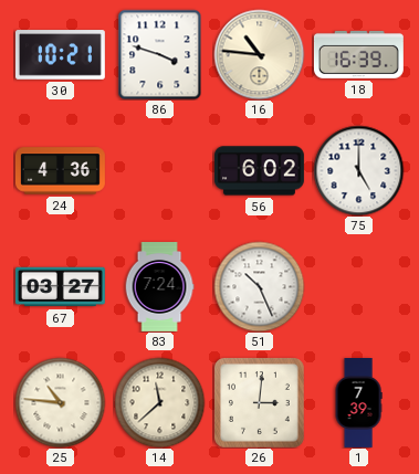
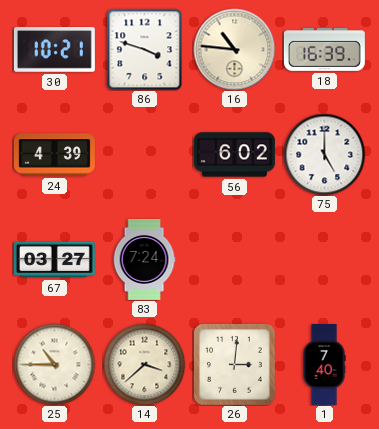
24: 4:36 -> 4:39
51: 10:26 -> none
25: 10:46 -> 10:45
14: 11:38 -> 3:38
1: 7:39 -> 7:40
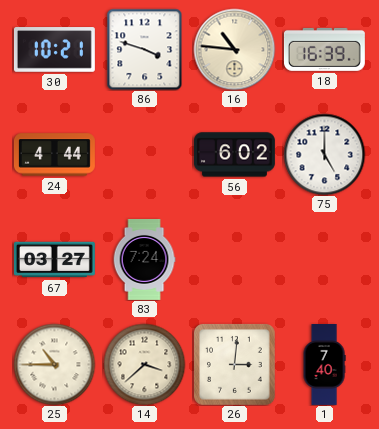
24: 4:39 -> 4:44
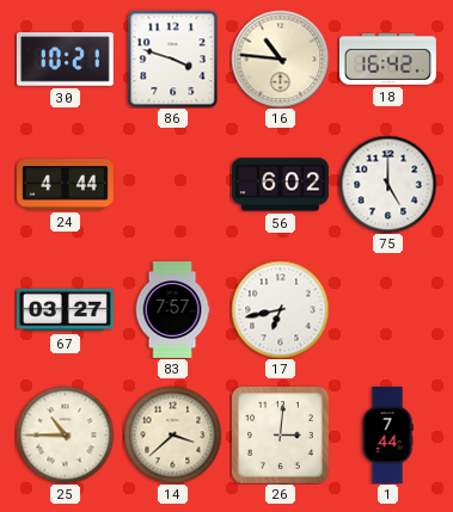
18: 16:39 -> 16:42
83: 7:24 -> 7:57
17: none -> 6:43
1: 7:40 -> 7:44
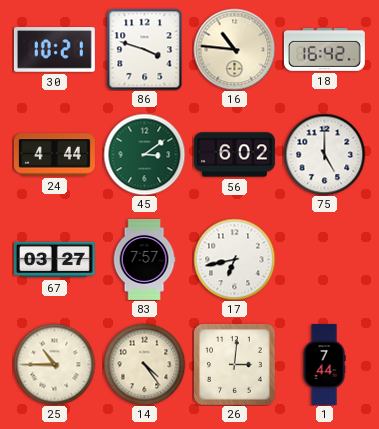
45: none -> 3:09
14: 3:38 -> 4:24
